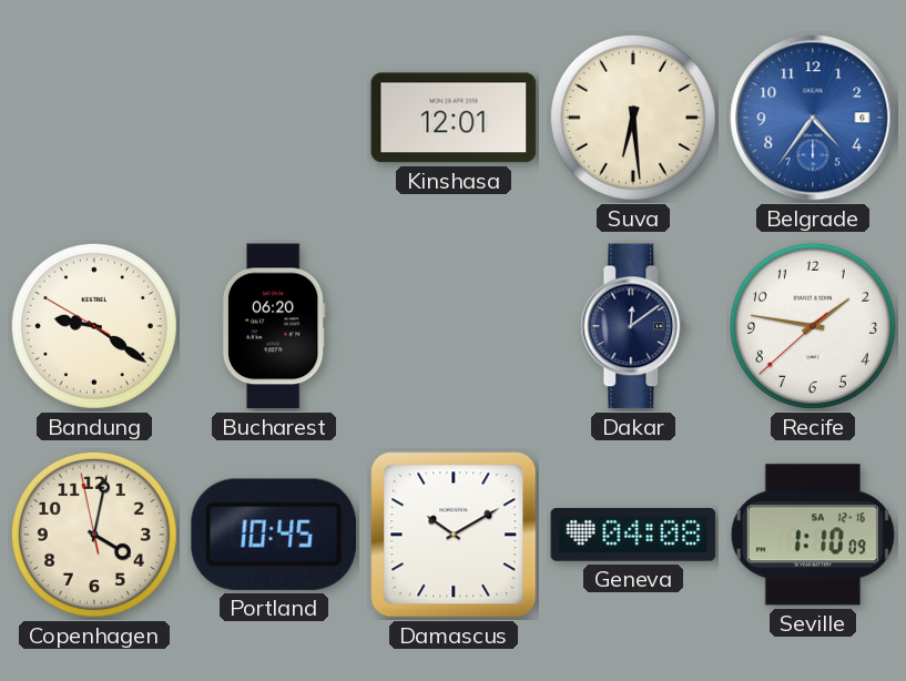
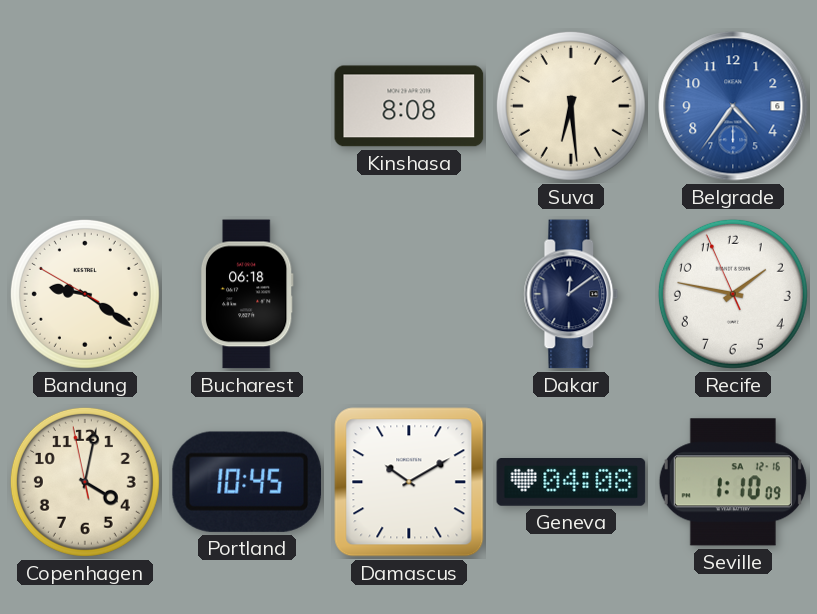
Kinshasa: 12:01 -> 8:08
Bucharest: 06:20 -> 06:18
Recife: 1:46:38 -> 1:46:56
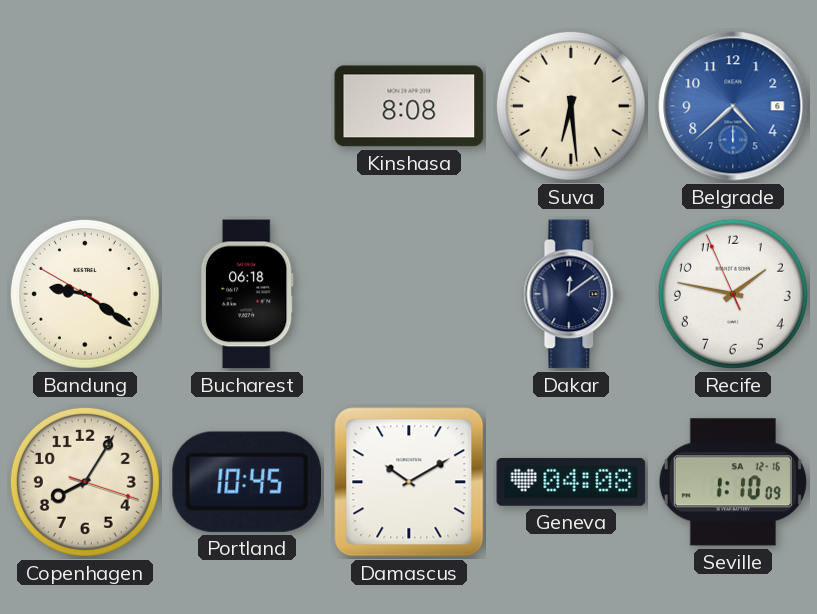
Belgrade: 4:36 -> 4:38
Copenhagen: 4:01 -> 8:05
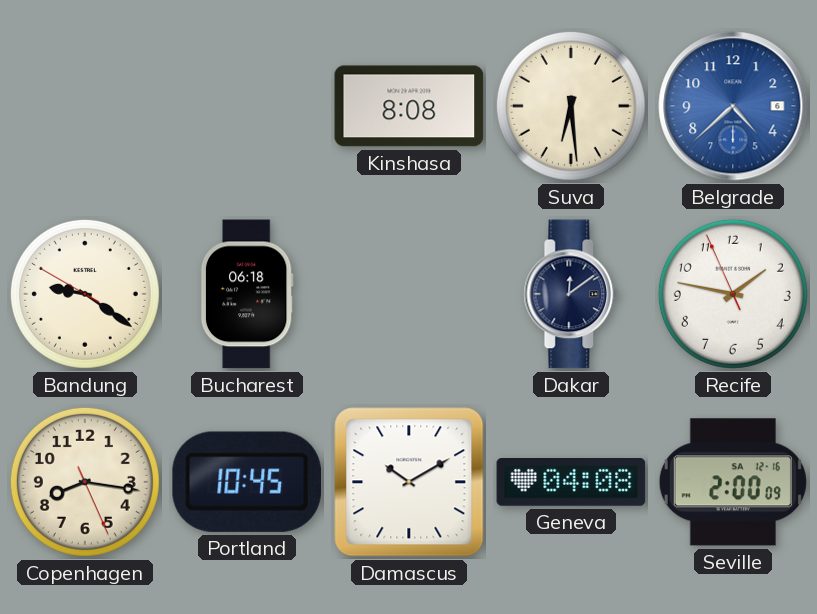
Copenhagen: 8:05 -> 8:16
Seville: 1:10 -> 2:00
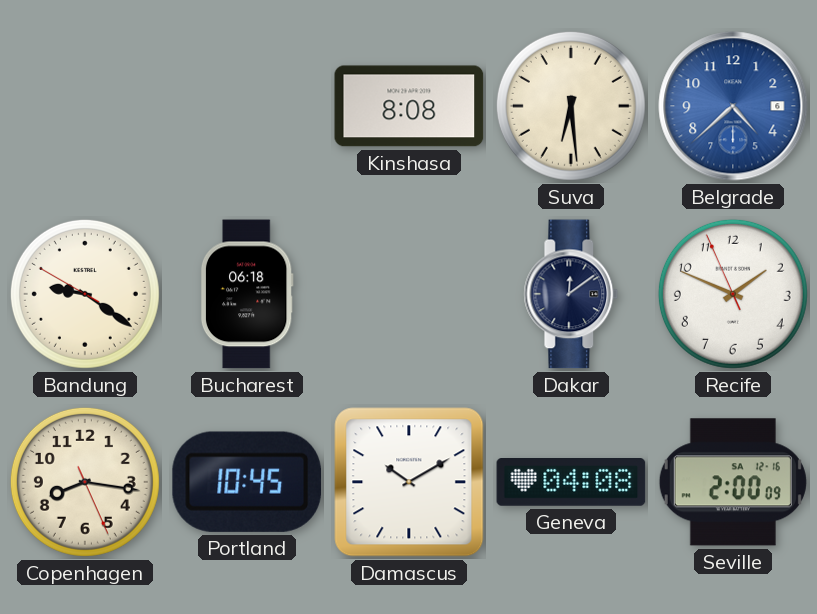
Recife: 1:46 -> 1:48
